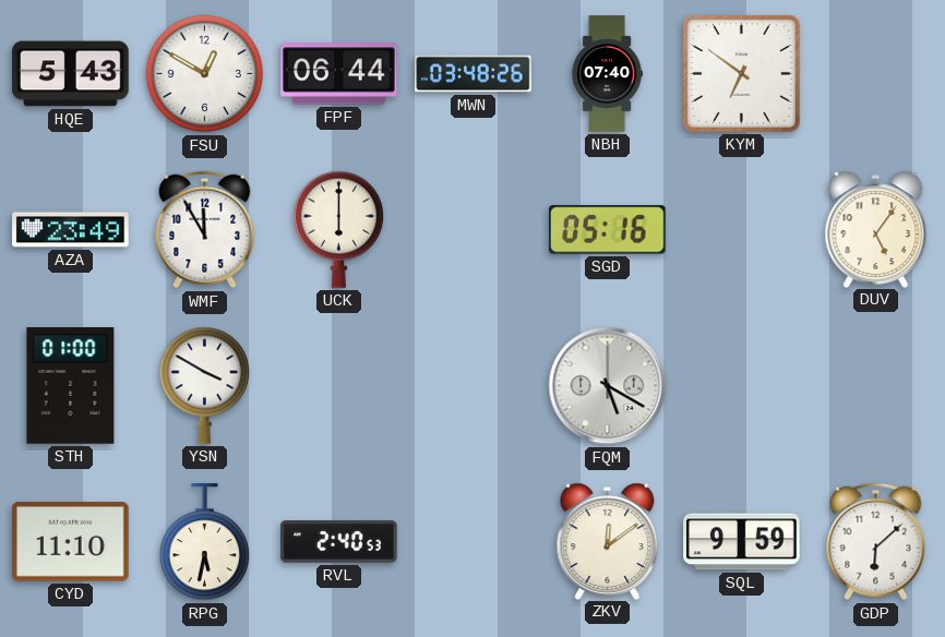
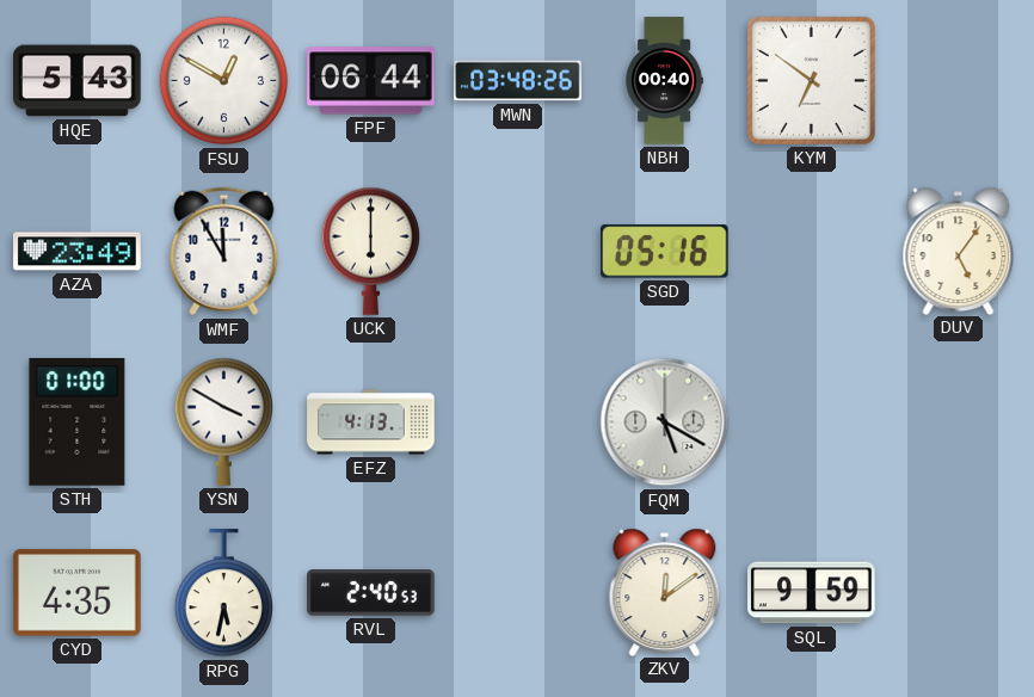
NBH: 07:40 -> 00:40
EFZ: none -> 4:13
CYD: 11:10 -> 4:35
GDP: 6:08 -> none
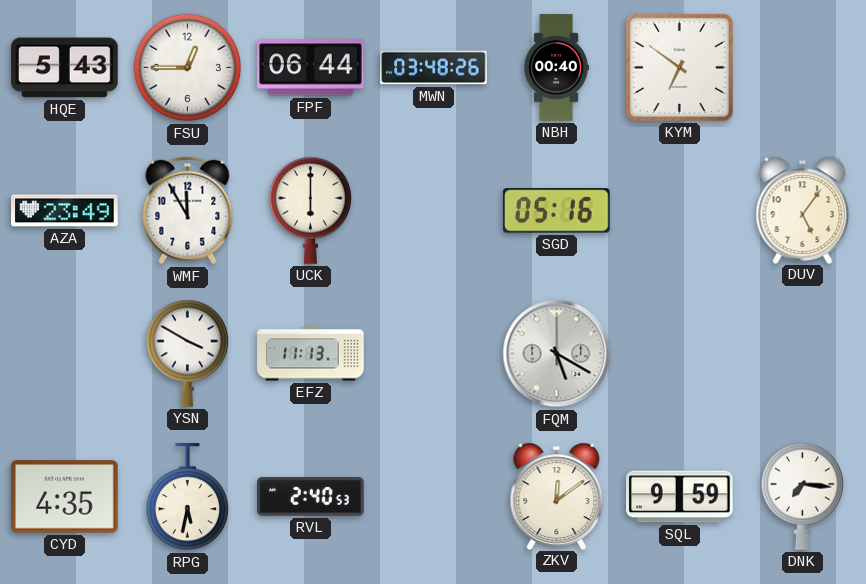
FSU: 12:50 -> 12:45
STH: 01:00 -> none
EFZ: 4:13 -> 11:13
DNK: none -> 7:16
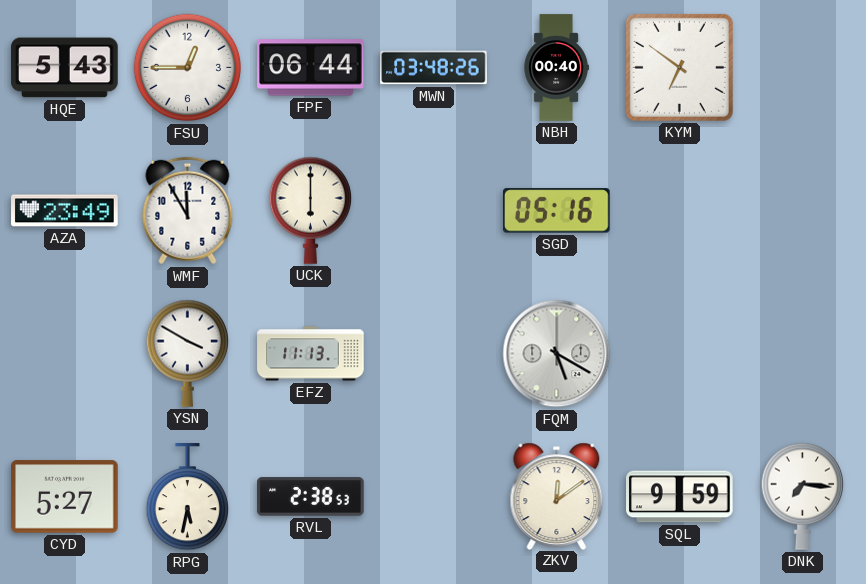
DUV: 5:06 -> none
CYD: 4:35 -> 5:27
RVL: 2:40 -> 2:38
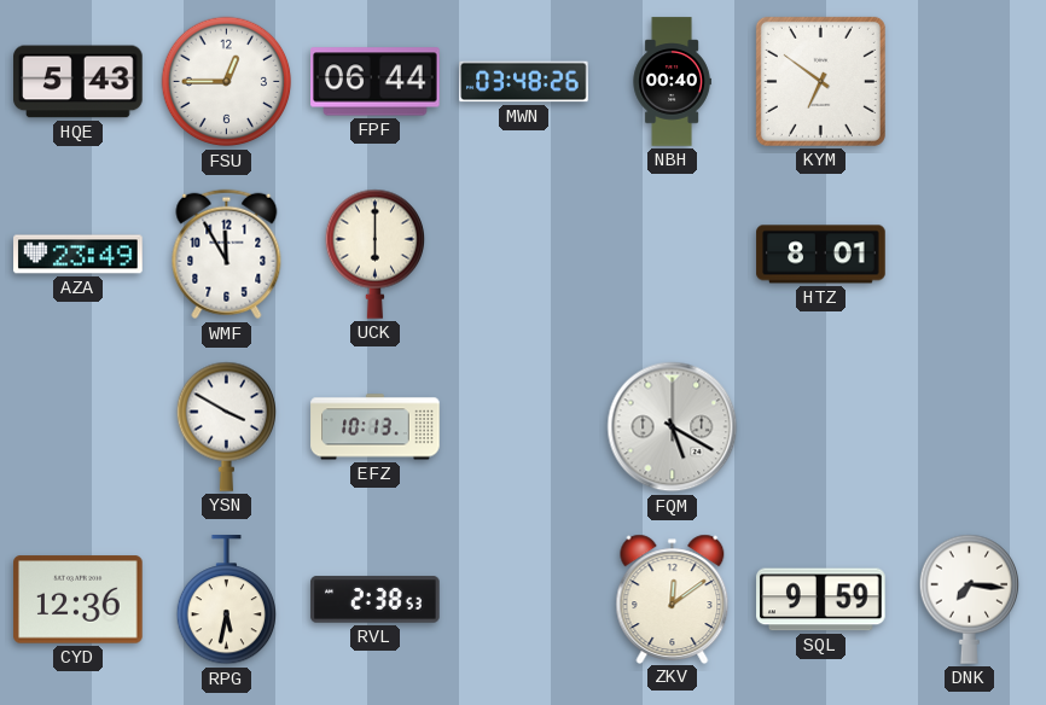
SGD: 05:16 -> none
HTZ: none -> 8:01
EFZ: 11:13 -> 10:13
CYD: 5:27 -> 12:36
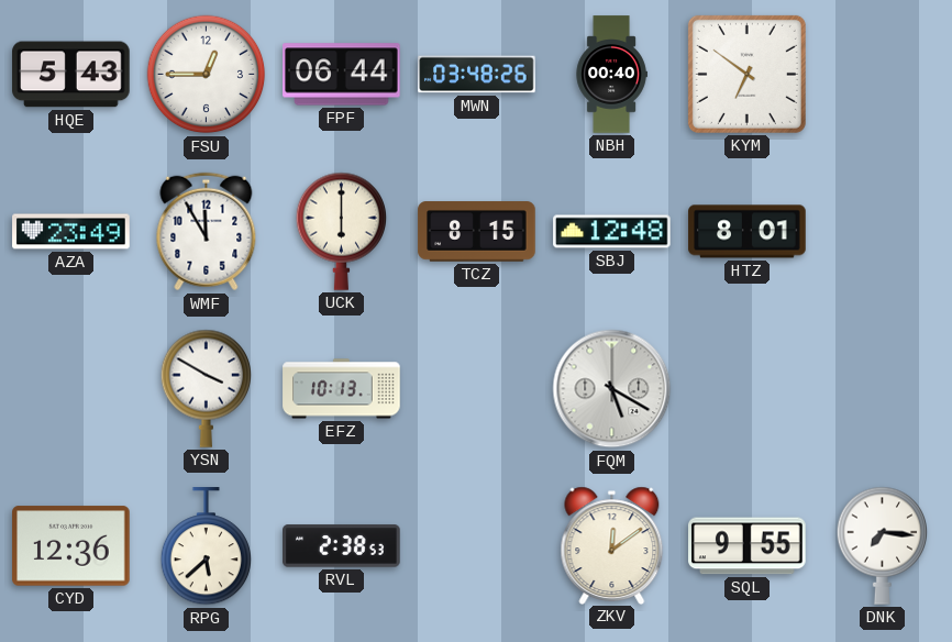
TCZ: none -> 8:15
SBJ: none -> 12:48
RPG: 5:32 -> 5:38
SQL: 9:59 -> 9:55
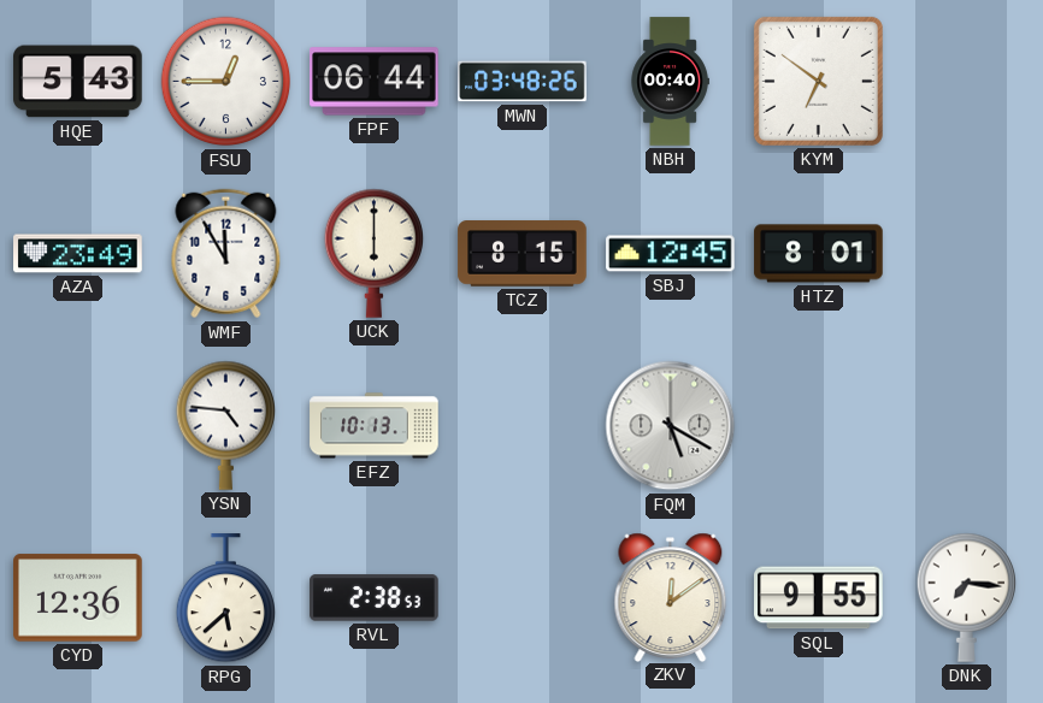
SBJ: 12:48 -> 12:45
YSN: 3:50 -> 4:46
